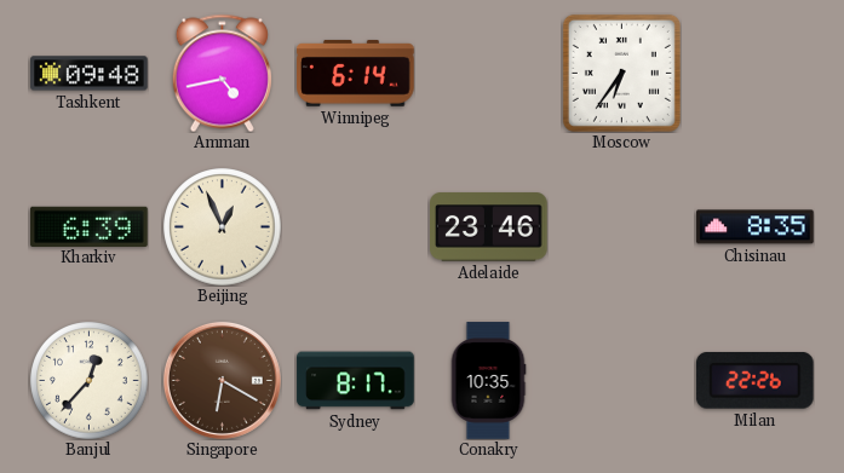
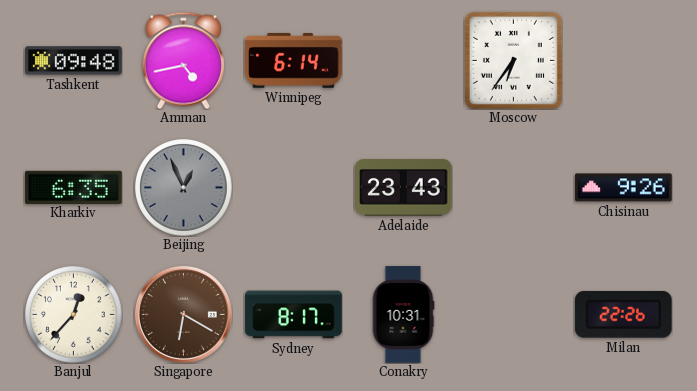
Kharkiv: 6:39 -> 6:35
Beijing dial: cream -> grey
Adelaide: 23:46 -> 23:43
Chisinau: 8:35 -> 9:26
Conakry: 10:35 -> 10:31
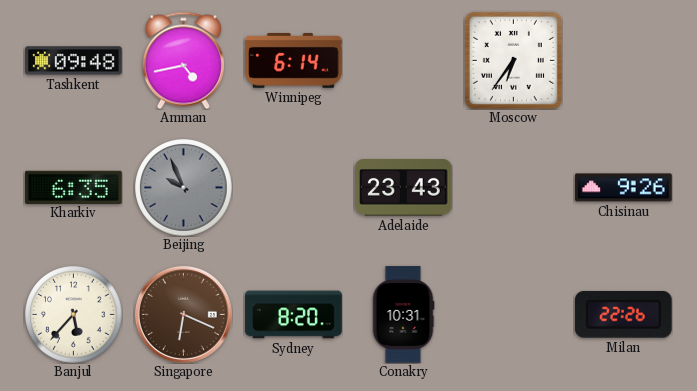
Beijing: 12:56 -> 9:56
Banjul: 12:37 -> 5:37
Singapore: 6:20 -> 6:19
Sydney: 8:17 -> 8:20
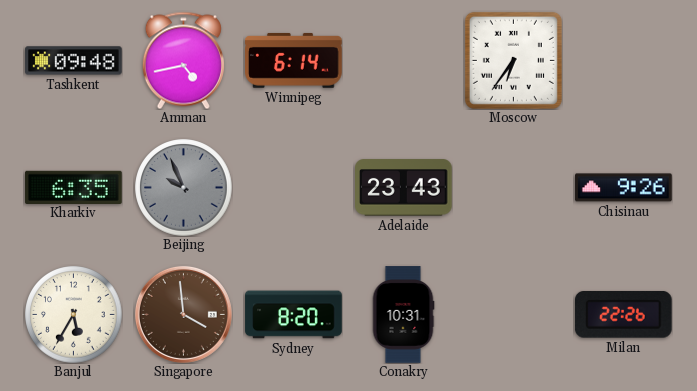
Banjul: 5:37 -> 5:35
Singapore: 6:19 -> 3:59
